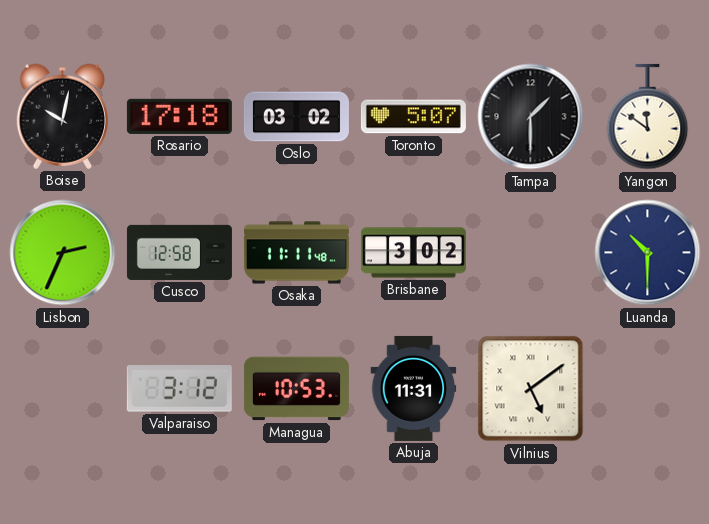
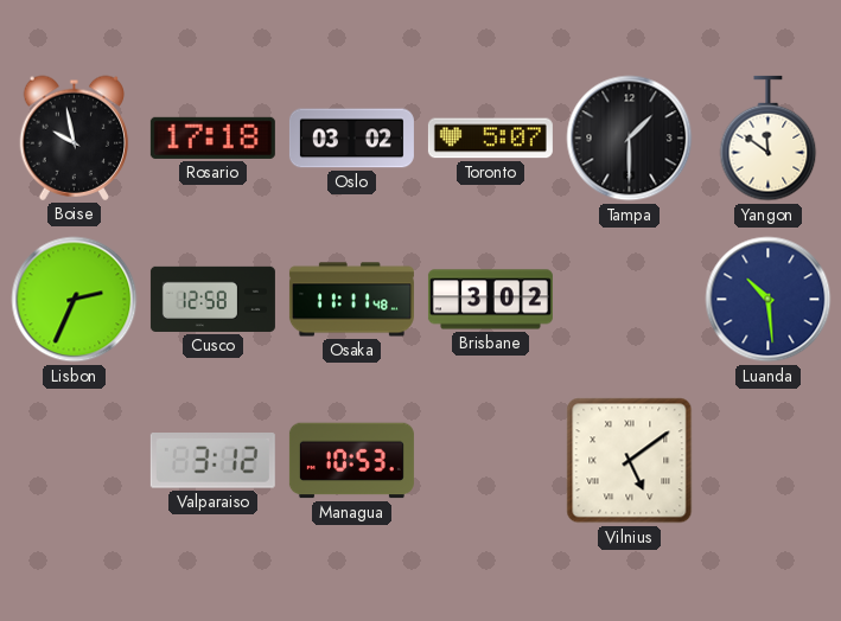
Boise: 10:02 -> 9:58
Luanda: 10:30 -> 10:29
Abuja: 11:31 -> none
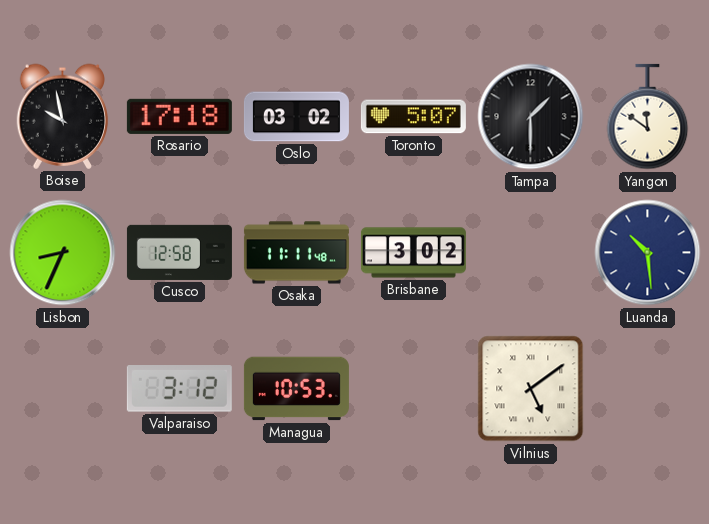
Lisbon: 2:34 -> 8:34
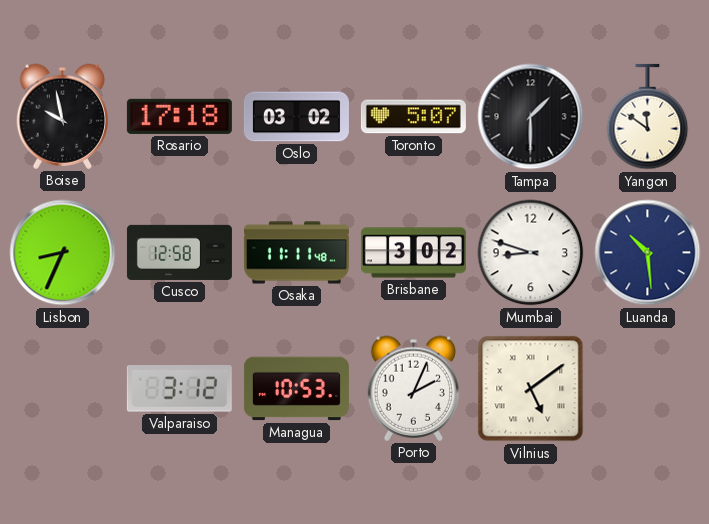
Mumbai: none -> 8:48
Porto: none -> 2:04
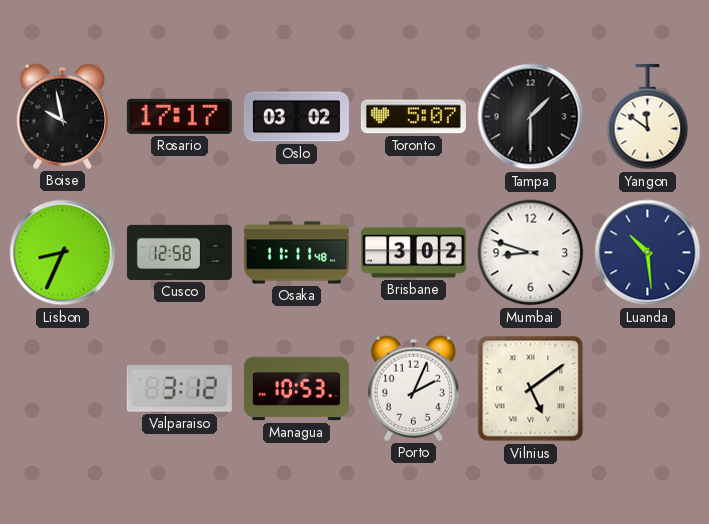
Rosario: 17:18 -> 17:17
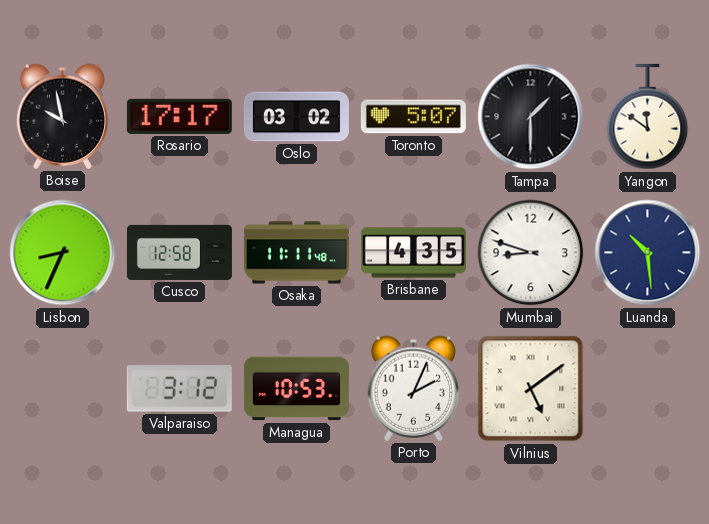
Brisbane: 3:02 -> 4:35
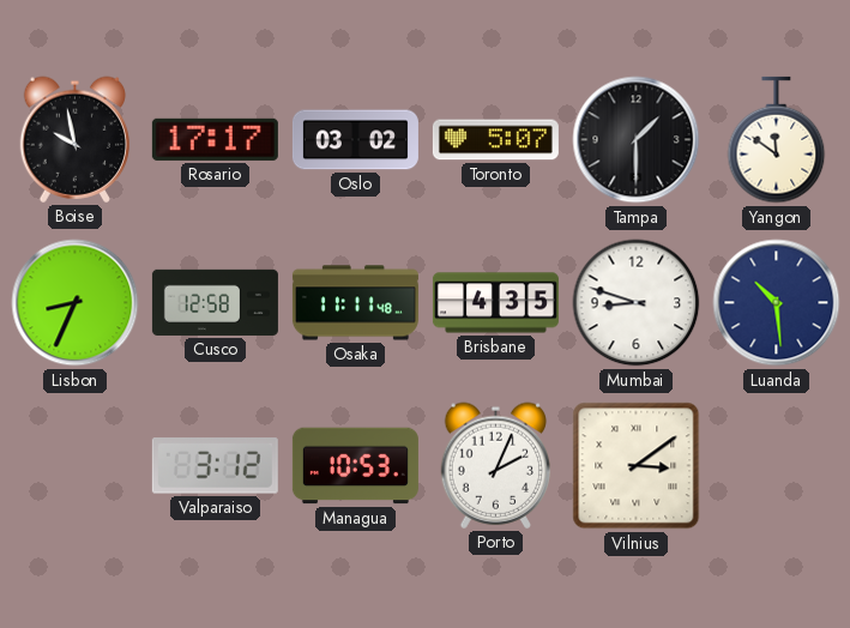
Vilnius: 5:09 -> 3:09
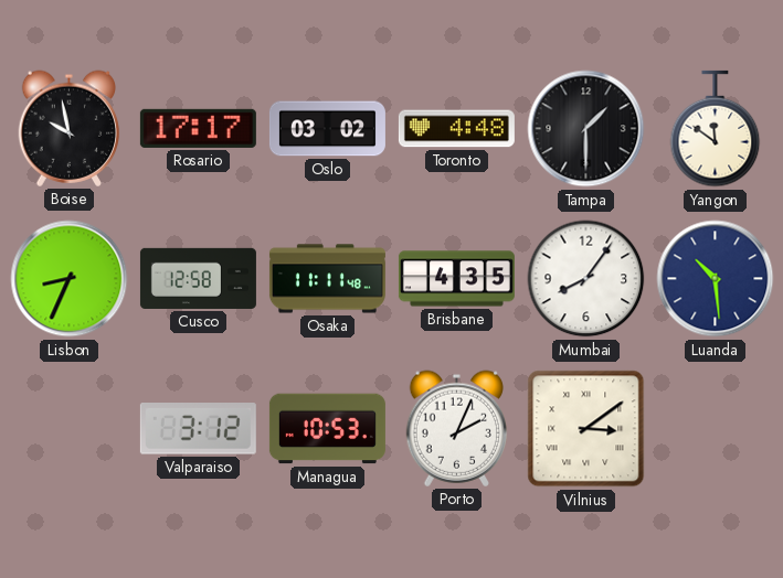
Toronto: 5:07 -> 4:48
Mumbai: 8:48 -> 8:06
